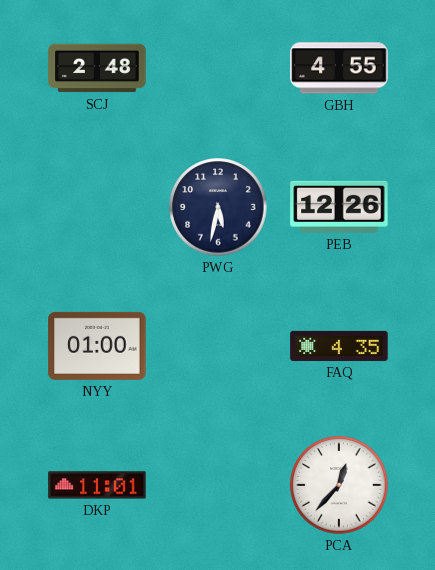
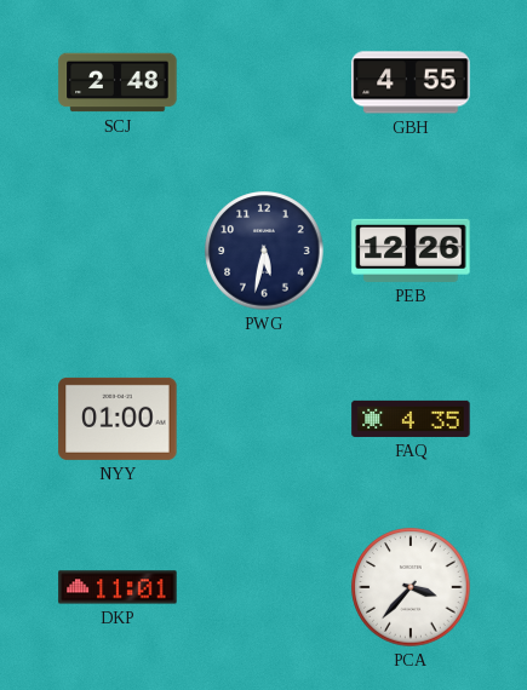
PCA: 12:37 -> 3:37
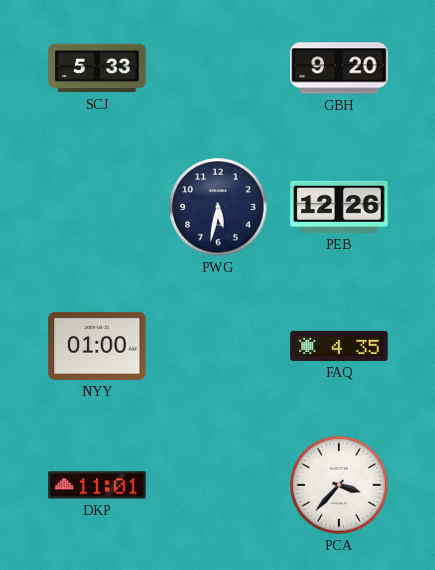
SCJ: 2:48 -> 5:33
GBH: 4:55 -> 9:20
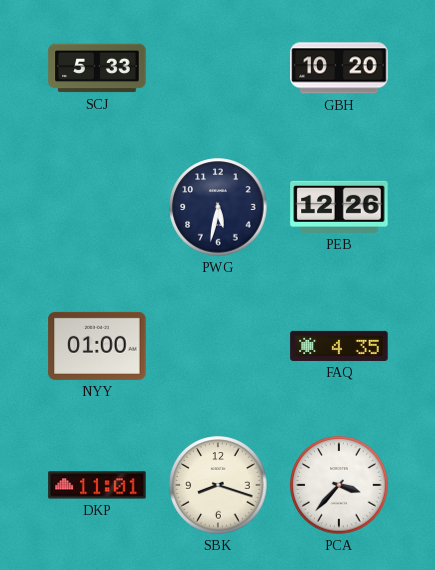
GBH: 9:20 -> 10:20
SBK: none -> 8:18
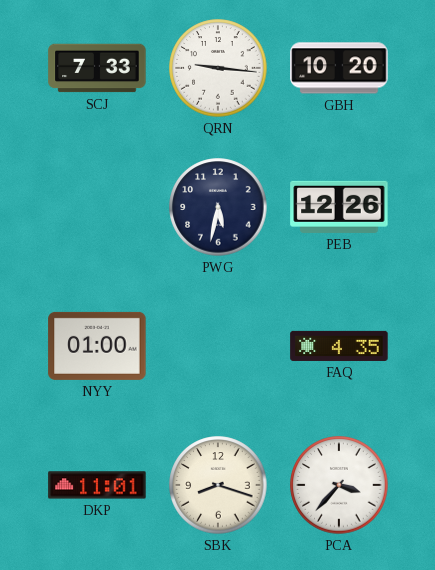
SCJ: 5:33 -> 7:33
QRN: none -> 9:16
